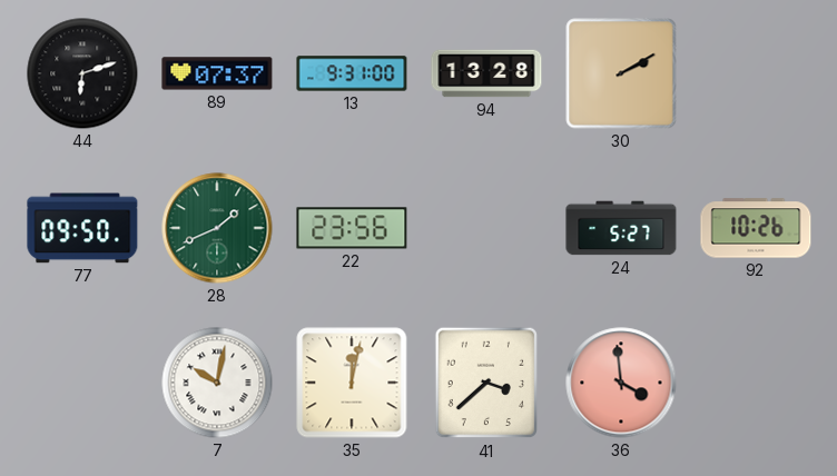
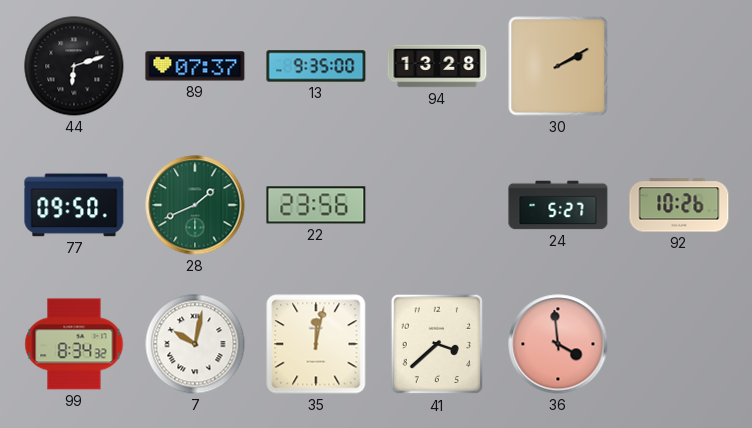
13: 9:31 -> 9:35
99: none -> 8:34
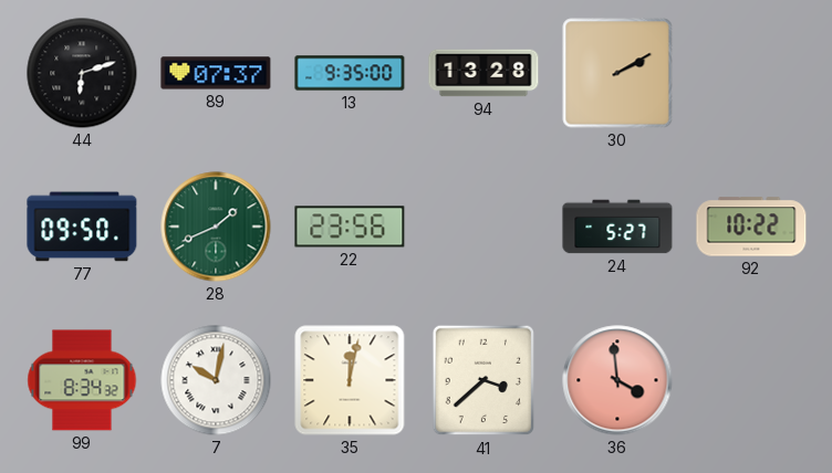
92: 10:26 -> 10:22
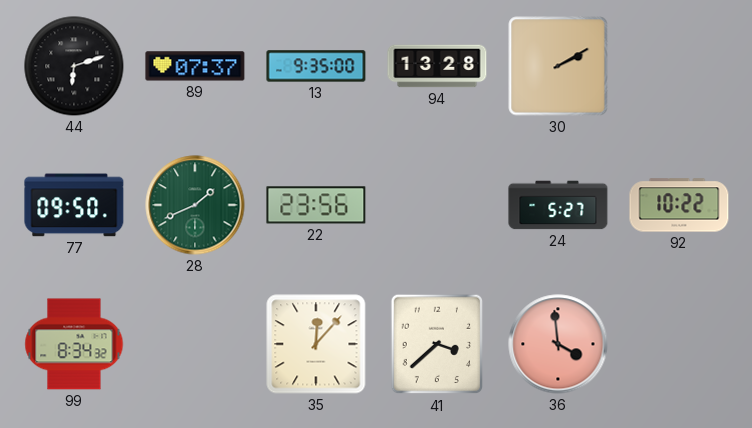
7: 10:02 -> none
35: 12:02 -> 12:07
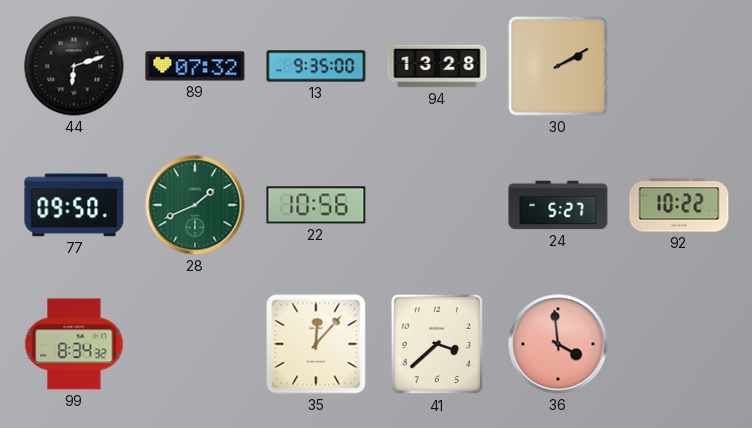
89: 07:37 -> 07:32
22: 23:56 -> 10:56
